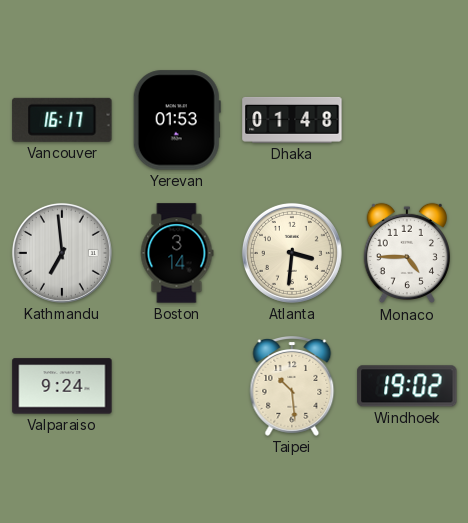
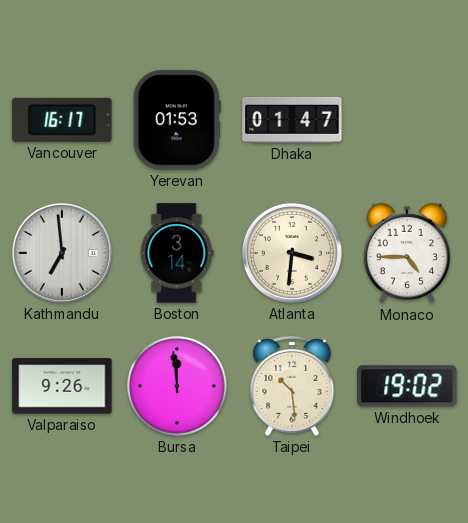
Dhaka: 01:48 -> 01:47
Valparaiso: 9:24 -> 9:26
Bursa: none -> 11:59
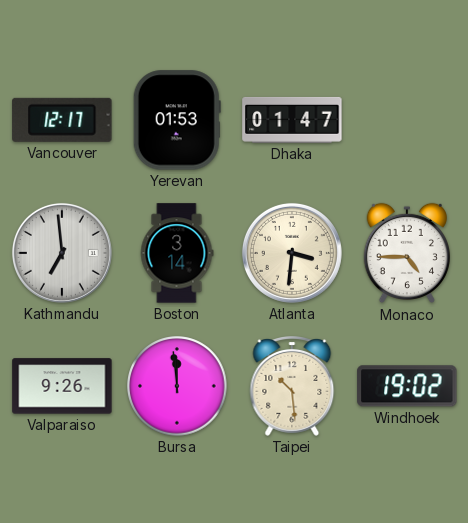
Vancouver: 16:17 -> 12:17
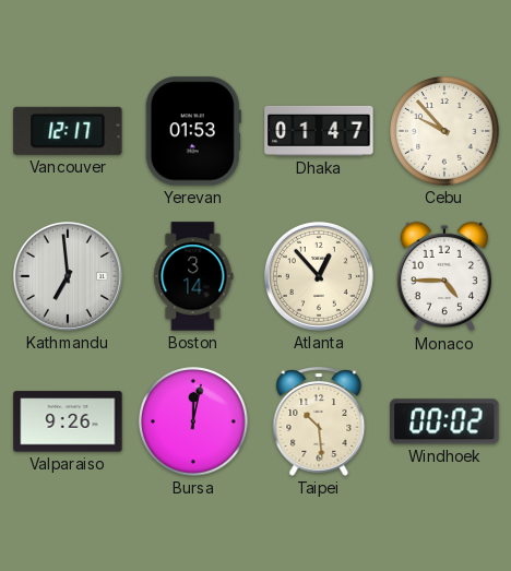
Cebu: none -> 9:53
Atlanta: 3:31 -> 12:53
Bursa: 11:59 -> 12:02
Windhoek: 19:02 -> 00:02
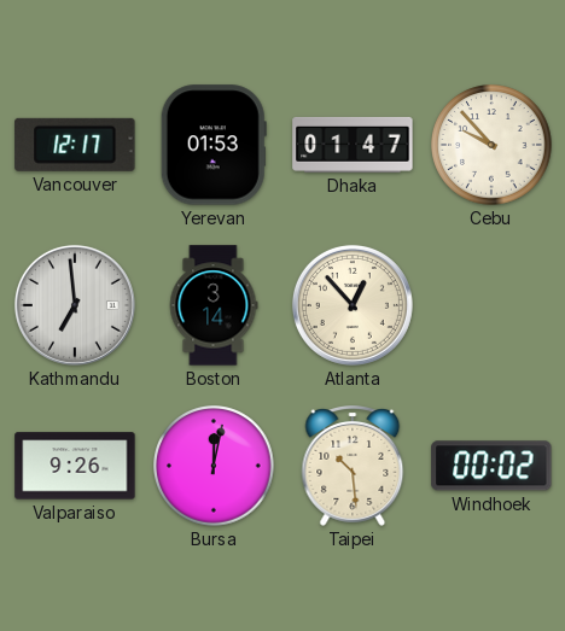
Monaco: 4:45 -> none
